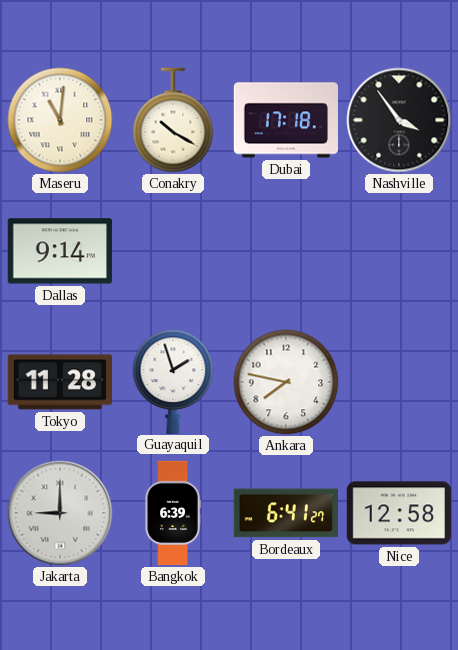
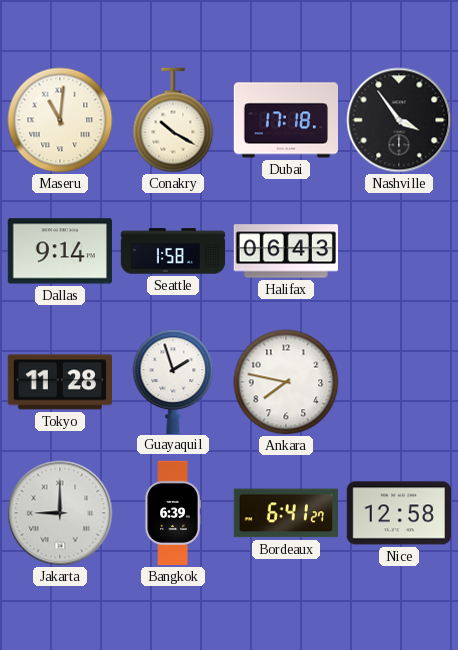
Seattle: none -> 1:58
Halifax: none -> 06:43
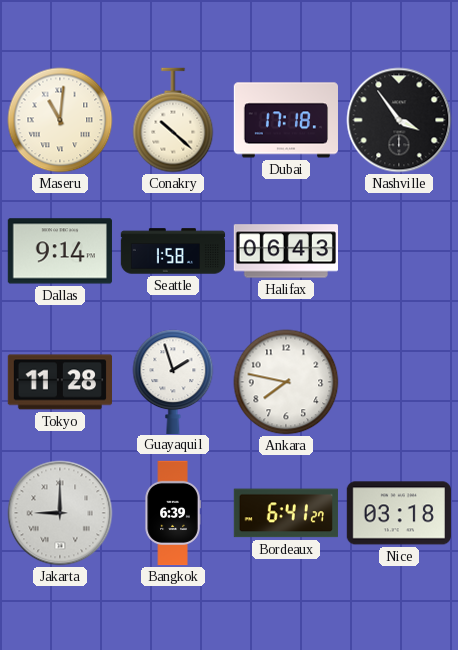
Conakry: 10:20 -> 10:22
Nice: 12:58 -> 03:18
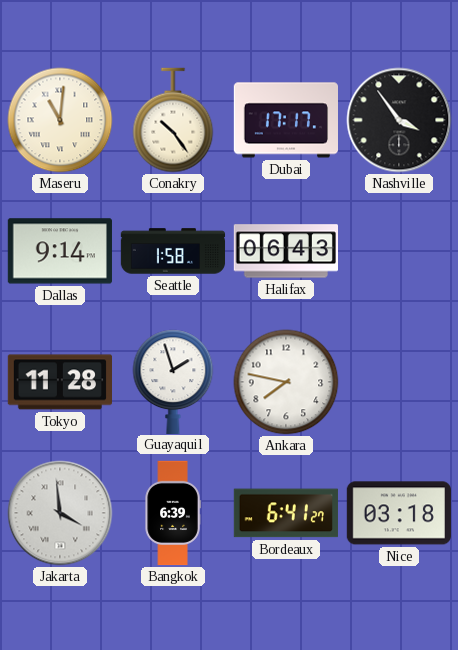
Conakry: 10:22 -> 10:24
Dubai: 17:18 -> 17:17
Jakarta: 9:00 -> 3:59
